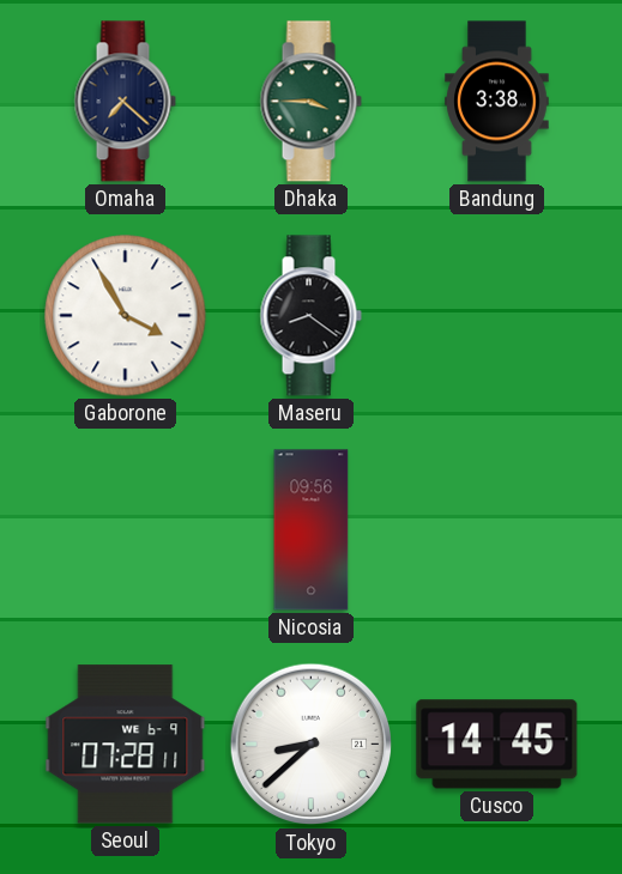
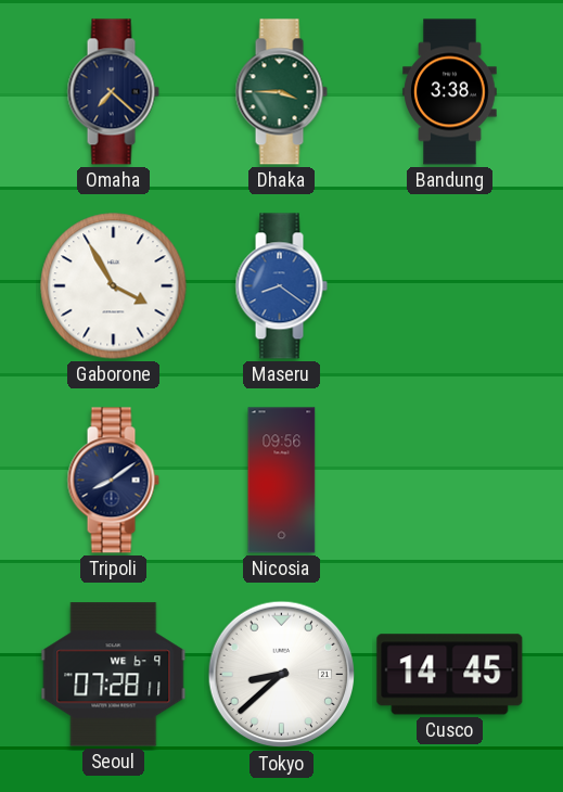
Maseru dial: black -> blue
Tripoli: none -> 8:09
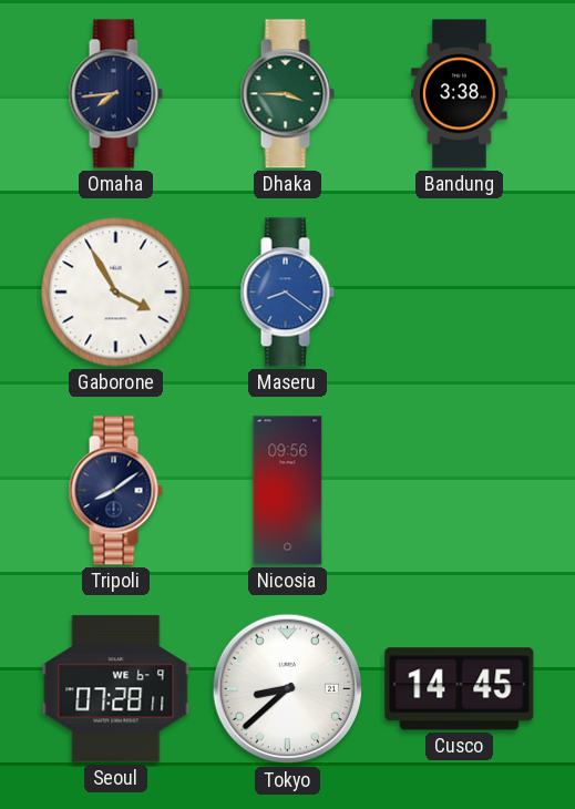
Omaha: 7:22 -> 7:44
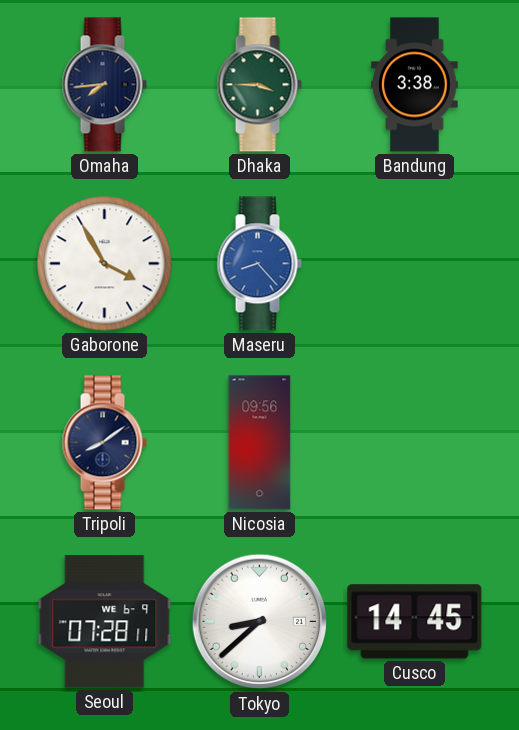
Maseru: 8:21 -> 8:23
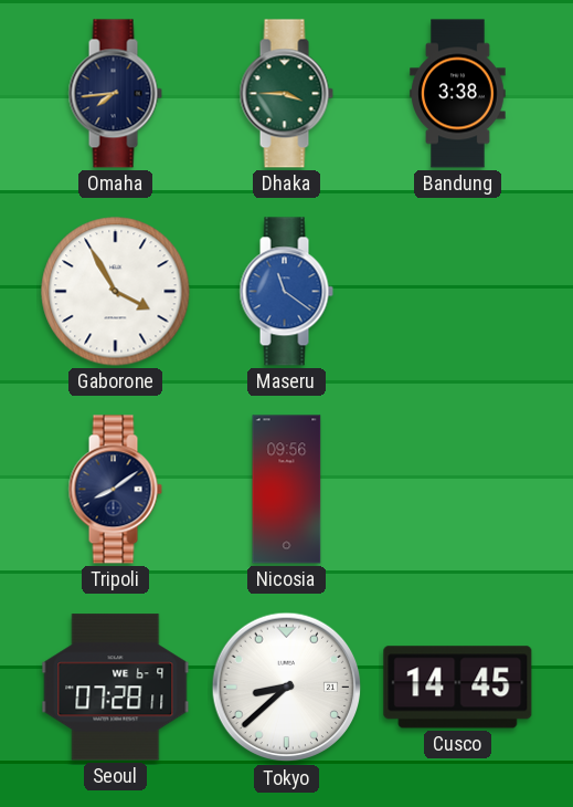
Maseru: 8:23 -> 11:21
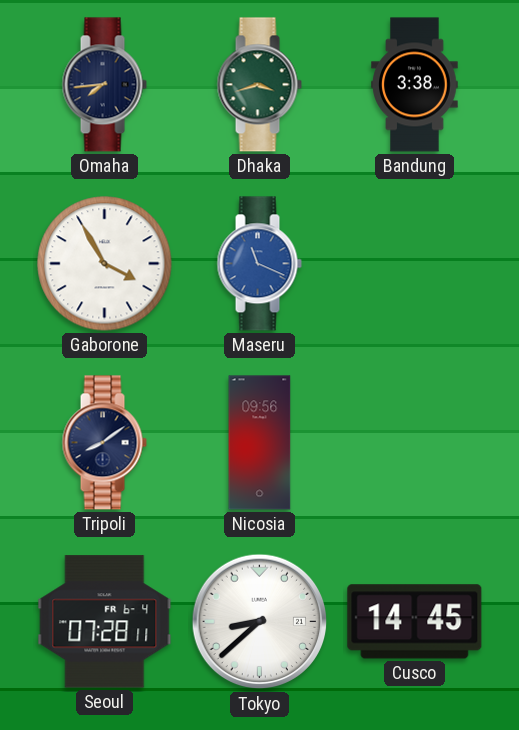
Dhaka: 3:45 -> 3:42
Maseru: 11:21 -> 11:19
Seoul date: WE 6-9 -> FR 6-4
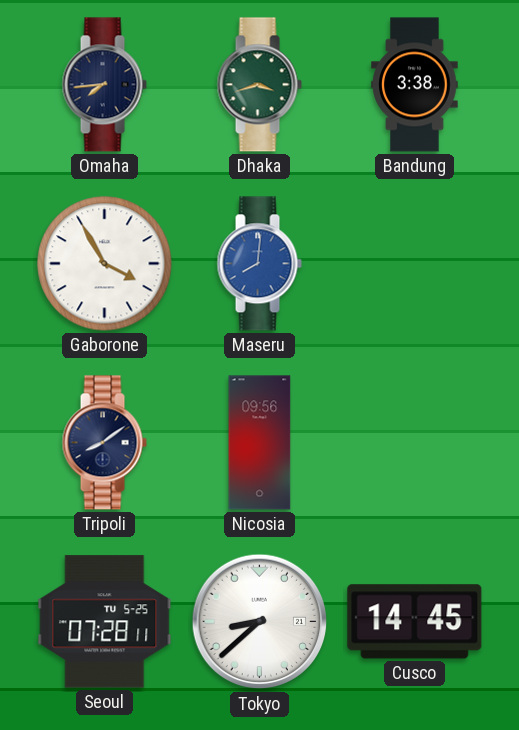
Maseru: 11:19 -> 8:01
Seoul date: FR 6-4 -> TU 5-25
